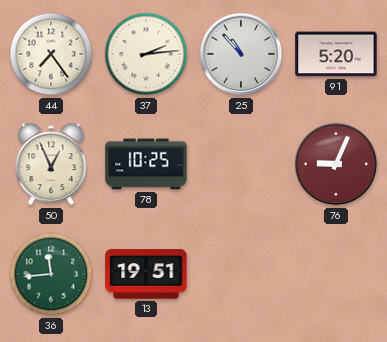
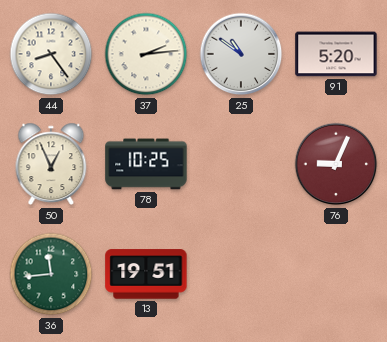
44: 7:24 -> 8:24
25: 10:53 -> 10:51
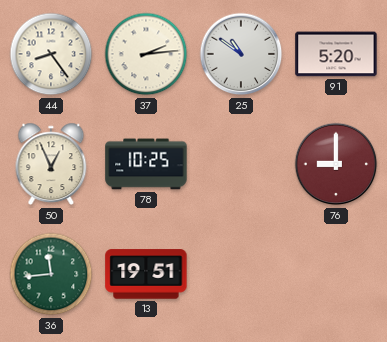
76: 9:04 -> 9:00
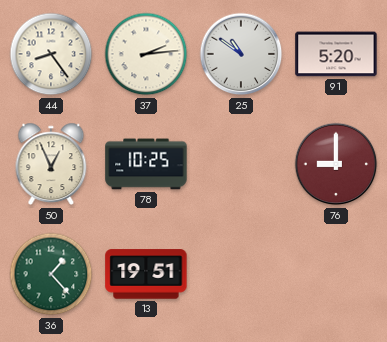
36: 11:44 -> 1:23
